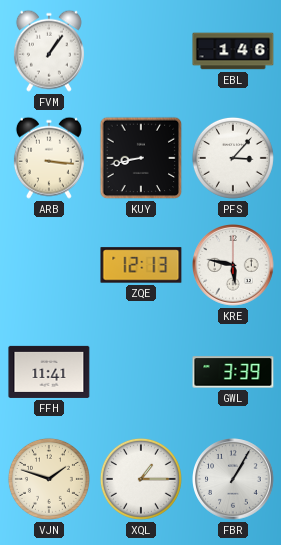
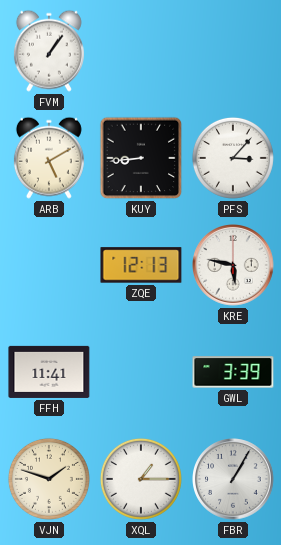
EBL: 1:46 -> none
ARB: 3:16 -> 5:10
KUY: 8:43 -> 8:44
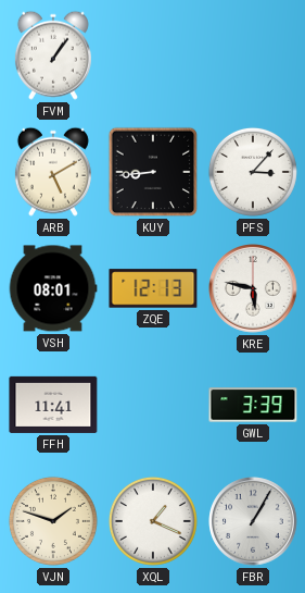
VSH: none -> 08:01
XQL: 1:15 -> 1:19
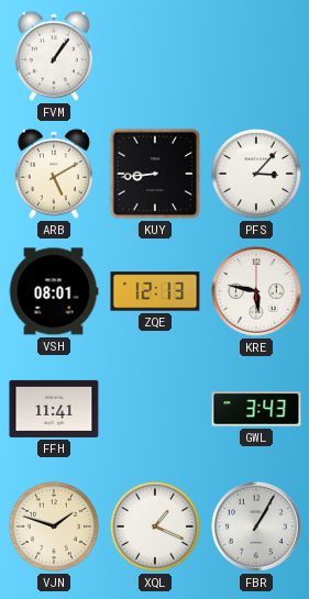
GWL: 3:39 -> 3:43
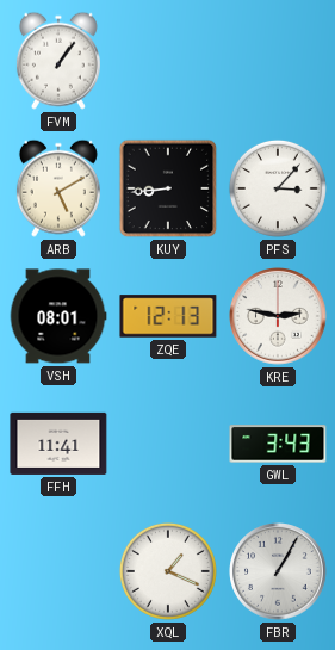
KRE: 5:47 -> 2:47
VJN: 1:48 -> none
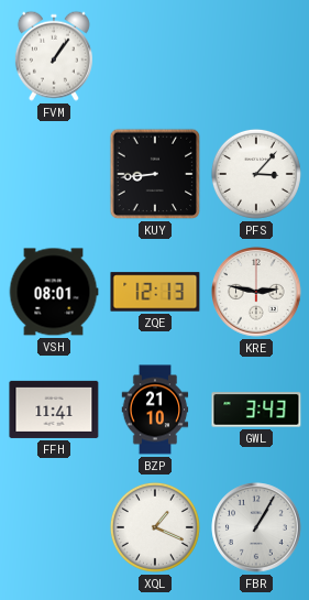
ARB: 5:10 -> none
BZP: none -> 21:10
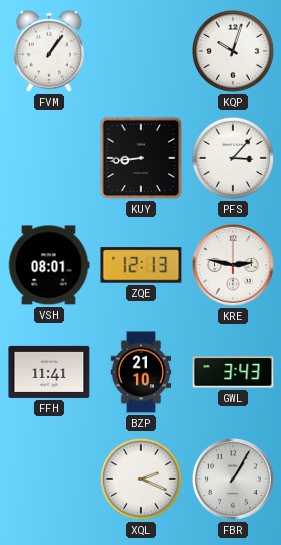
KQP: none -> 10:03
XQL: 1:19 -> 2:19
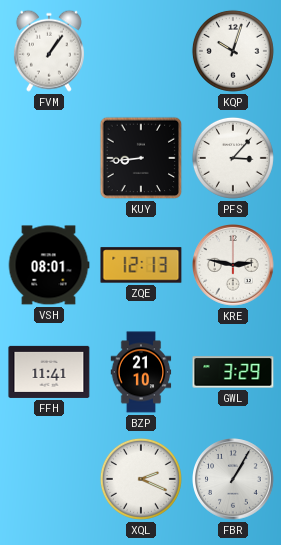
GWL: 3:43 -> 3:29
